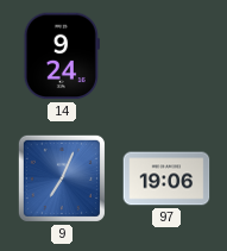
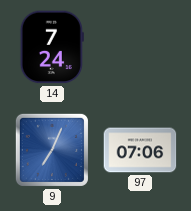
14: 9:24 -> 7:24
97: 19:06 -> 07:06
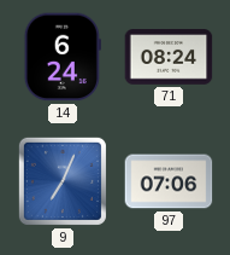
14: 7:24 -> 6:24
71: none -> 08:24
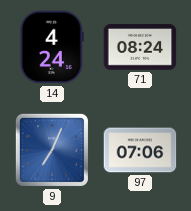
14: 6:24 -> 4:24
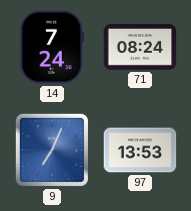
14: 4:24 -> 7:24
97: 07:06 -> 13:53
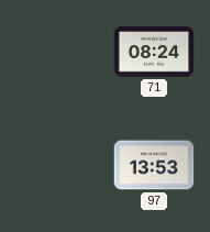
14: 7:24 -> none
9: 7:04 -> none
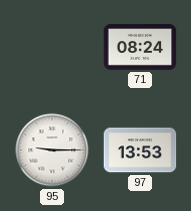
95: none -> 9:15
